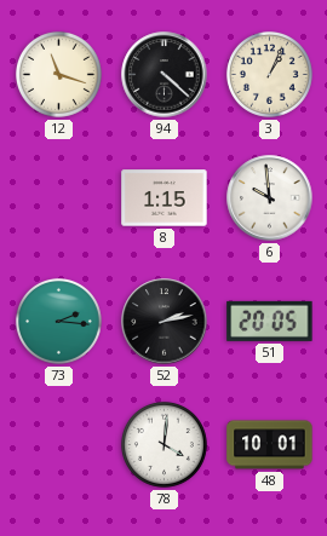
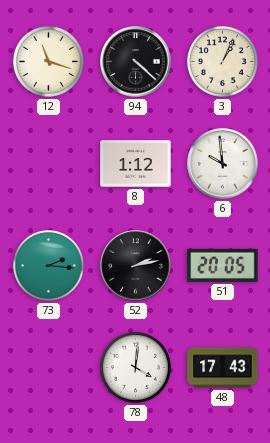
8: 1:15 -> 1:12
48: 10:01 -> 17:43
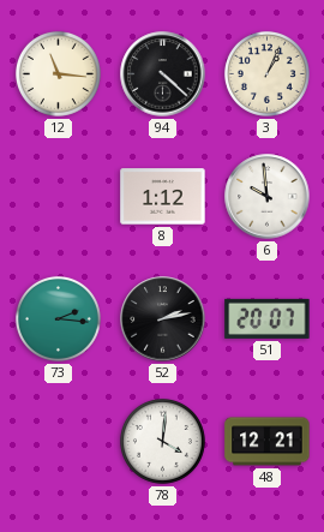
12: 11:18 -> 11:16
51: 20:05 -> 20:07
48: 17:43 -> 12:21
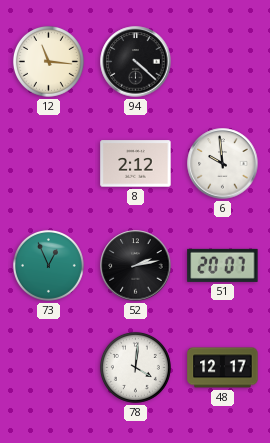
3: 1:04 -> none
8: 1:12 -> 2:12
73: 2:16 -> 12:56
48: 12:21 -> 12:17
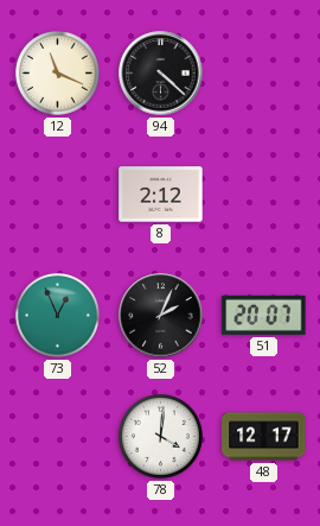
12: 11:16 -> 11:19
6: 9:59 -> none
52: 2:13 -> 2:04
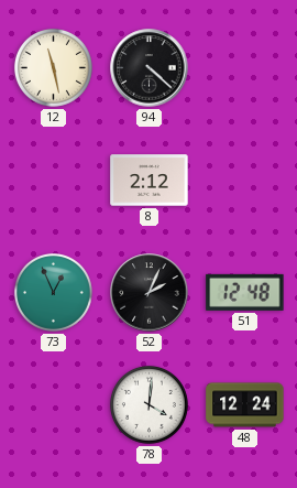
12: 11:19 -> 11:28
51: 20:07 -> 12:48
48: 12:17 -> 12:24
